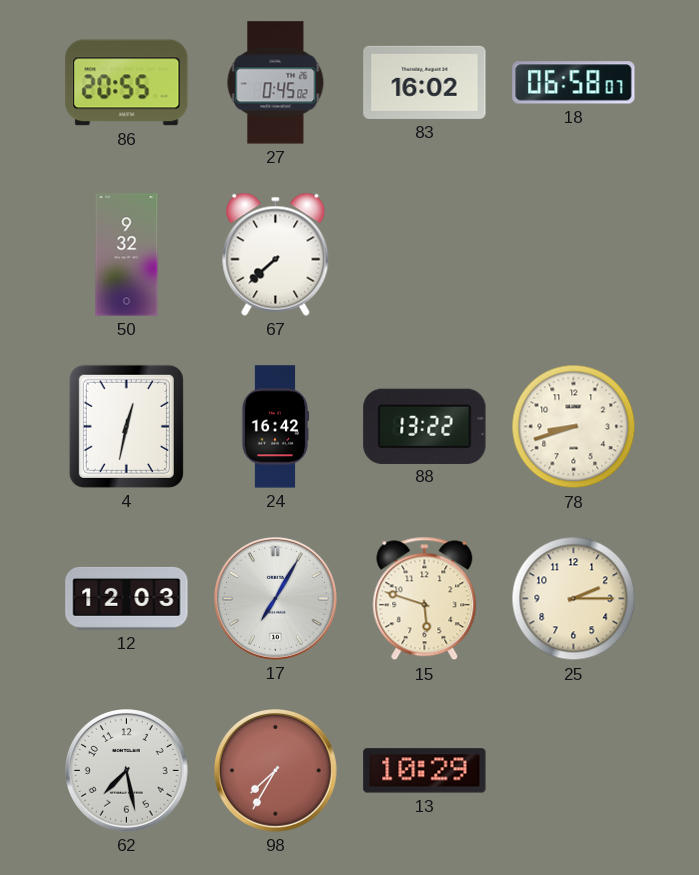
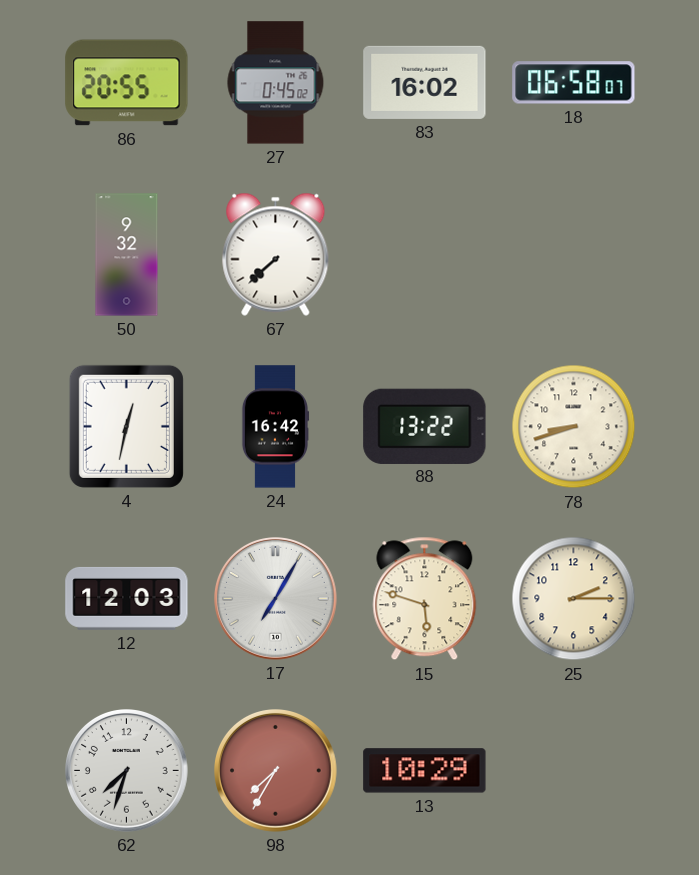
62: 7:28 -> 7:33
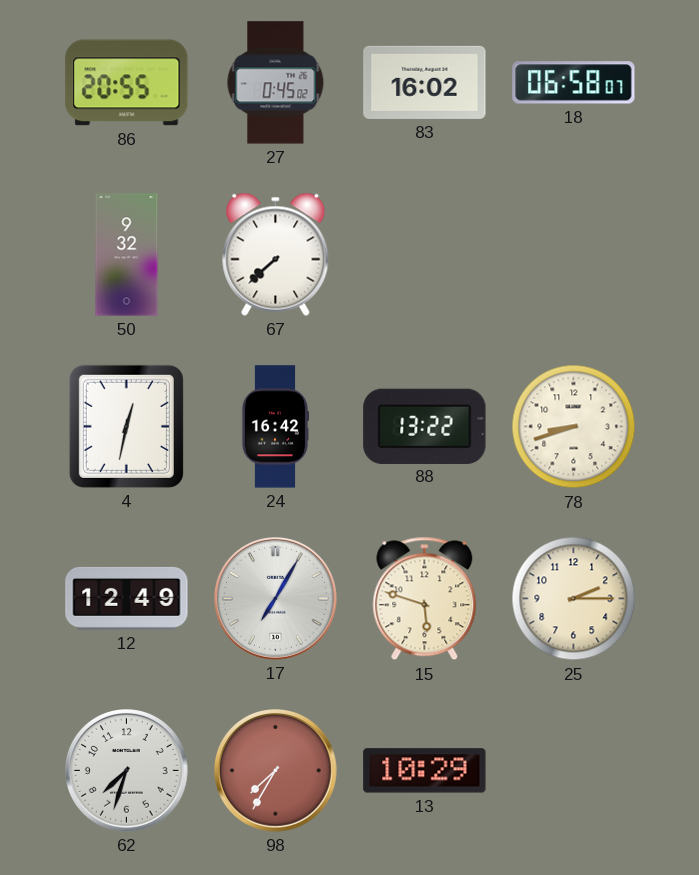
12: 12:03 -> 12:49
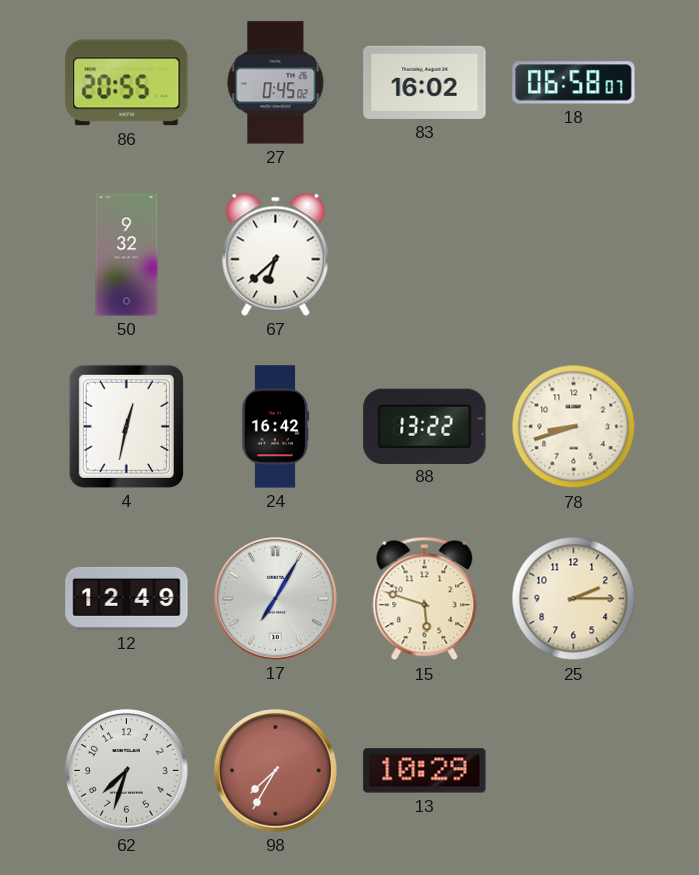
67: 7:38 -> 6:38
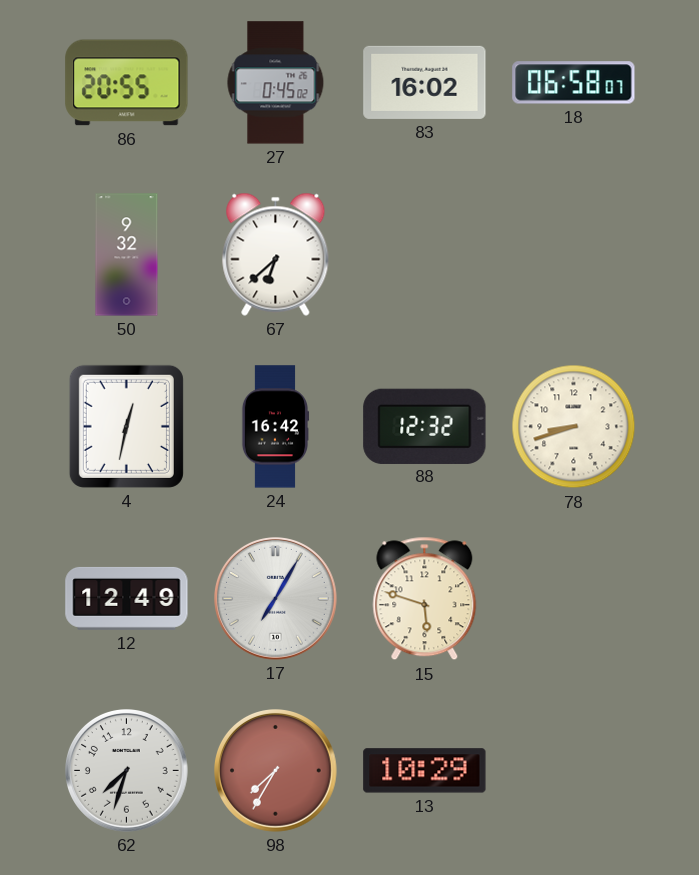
88: 13:22 -> 12:32
25: 2:15 -> none
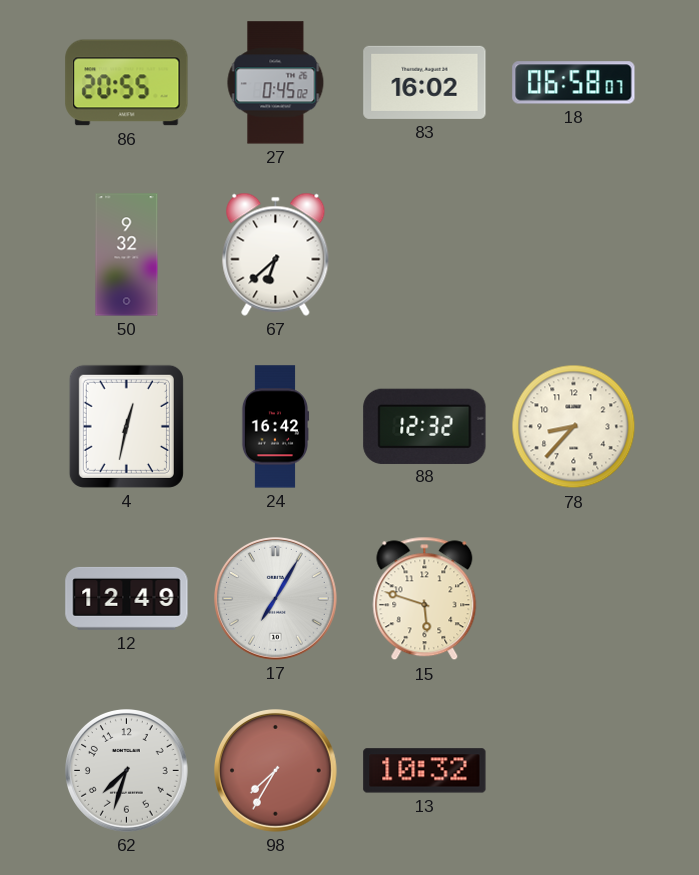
78: 8:42 -> 8:37
13: 10:29 -> 10:32
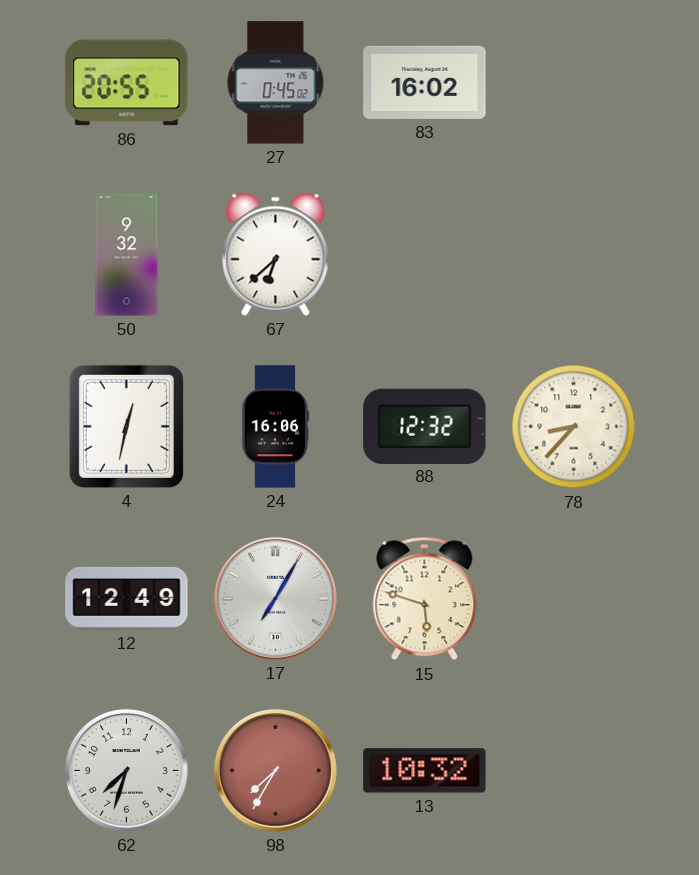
18: 06:58 -> none
24: 16:42 -> 16:06
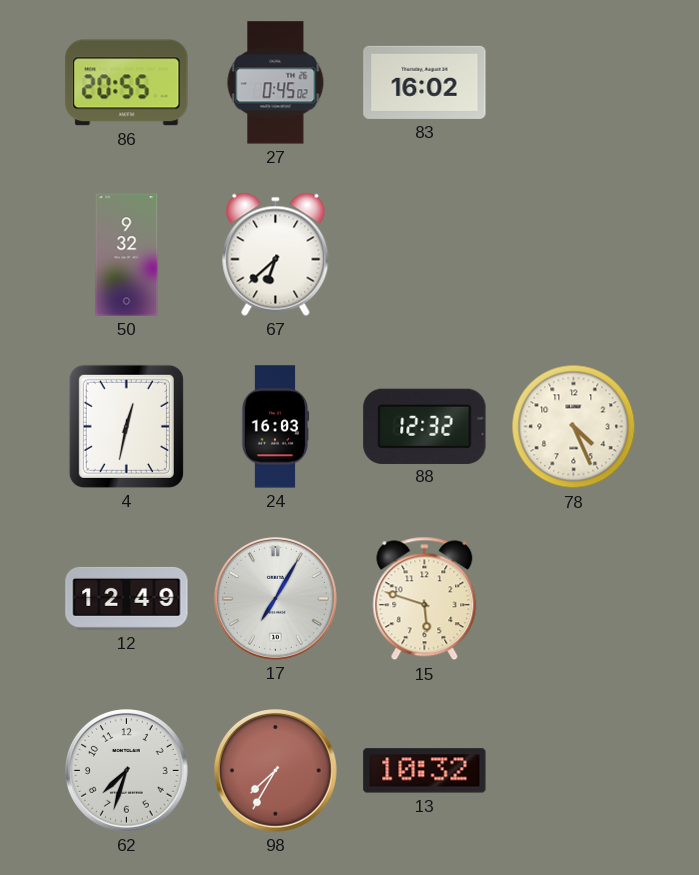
24: 16:06 -> 16:03
78: 8:37 -> 4:26
